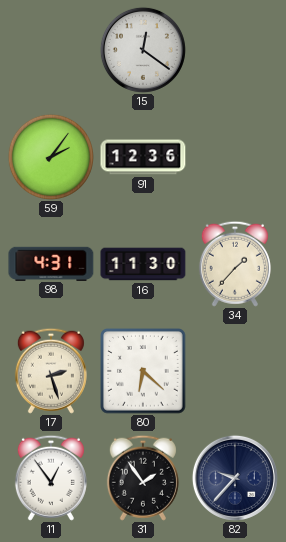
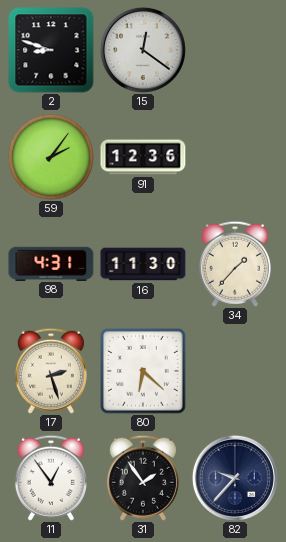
2: none -> 8:48
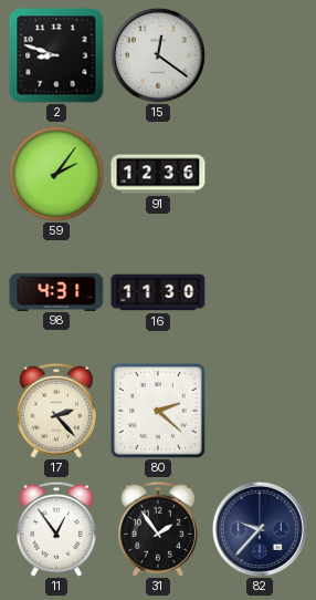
34: 1:37 -> none
17: 2:27 -> 2:23
80: 6:22 -> 2:22
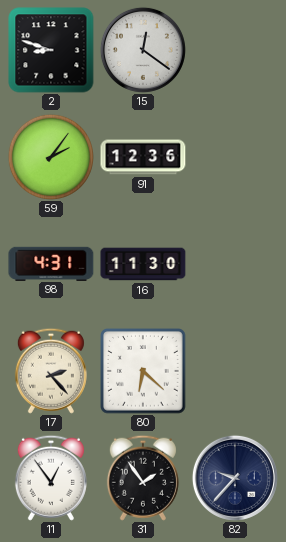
80: 2:22 -> 6:22
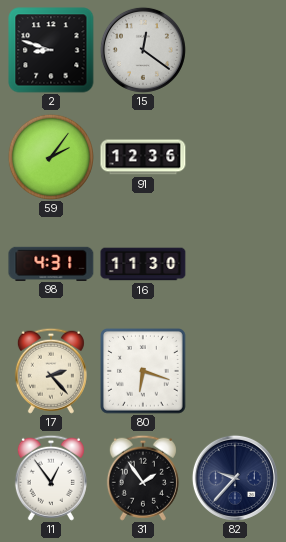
80: 6:22 -> 6:18
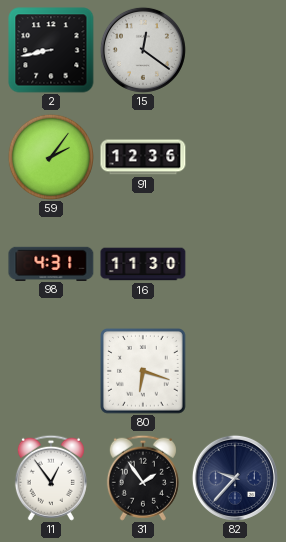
2: 8:48 -> 8:43
17: 2:23 -> none
